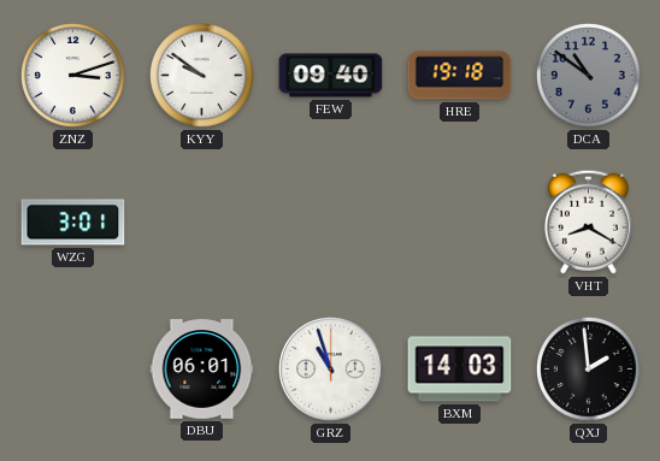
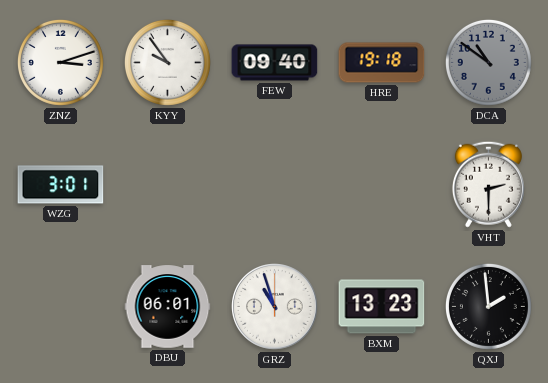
KYY: 9:51 -> 9:54
VHT: 8:20 -> 2:30
BXM: 14:03 -> 13:23
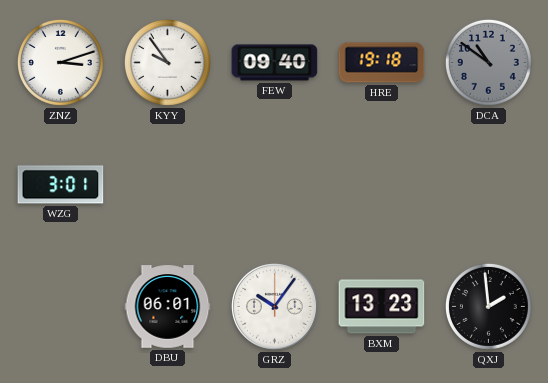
VHT: 2:30 -> none
GRZ: 10:57 -> 10:06
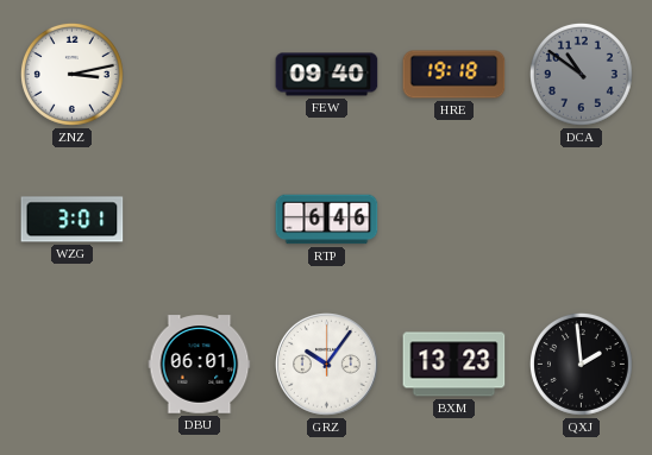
ZNZ: 3:12 -> 3:13
KYY: 9:54 -> none
RTP: none -> 6:46
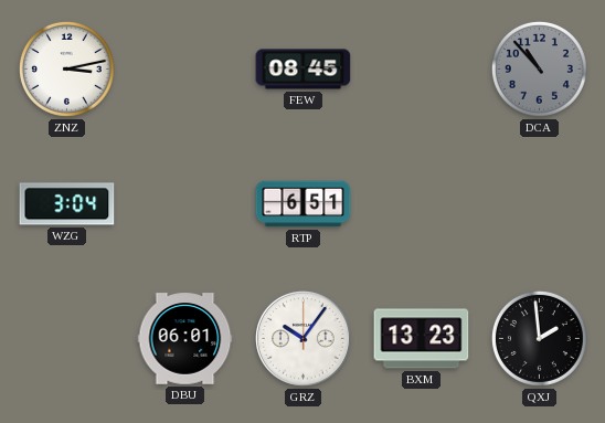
FEW: 09:40 -> 08:45
HRE: 19:18 -> none
DCA: 10:51 -> 10:53
WZG: 3:01 -> 3:04
RTP: 6:46 -> 6:51
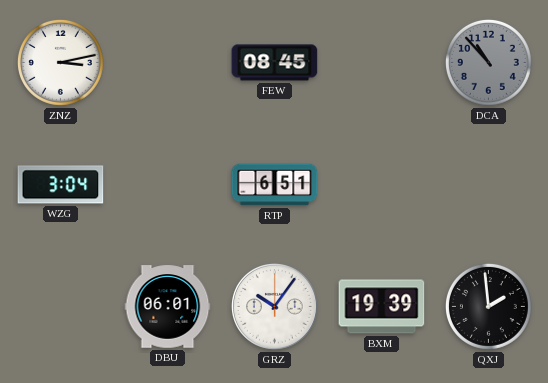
BXM: 13:23 -> 19:39
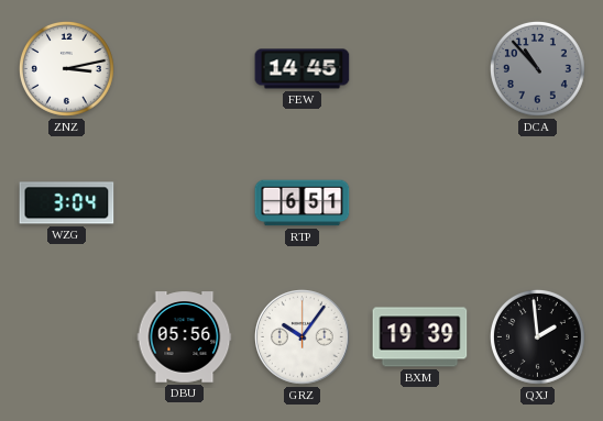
FEW: 08:45 -> 14:45
DBU: 06:01 -> 05:56
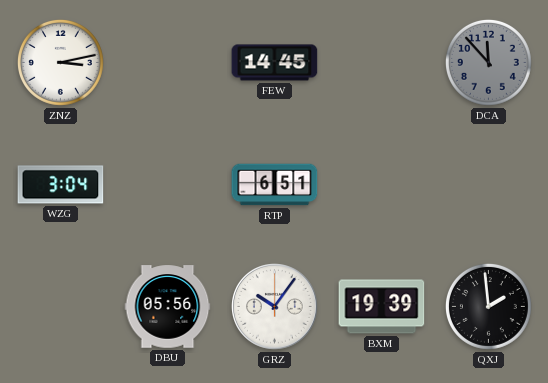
DCA: 10:53 -> 11:53
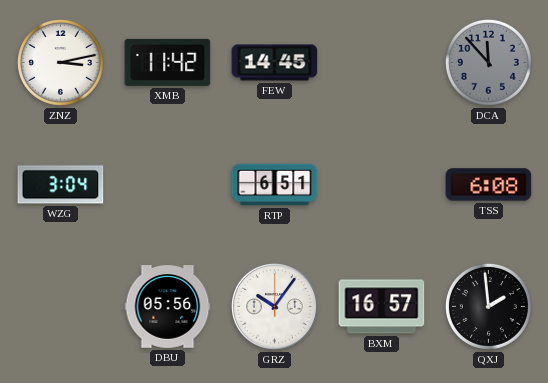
XMB: none -> 11:42
TSS: none -> 6:08
BXM: 19:39 -> 16:57
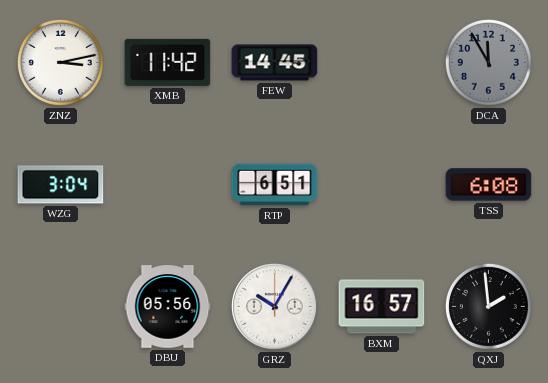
DCA: 11:53 -> 11:55
GRZ: 10:06 -> 10:05
